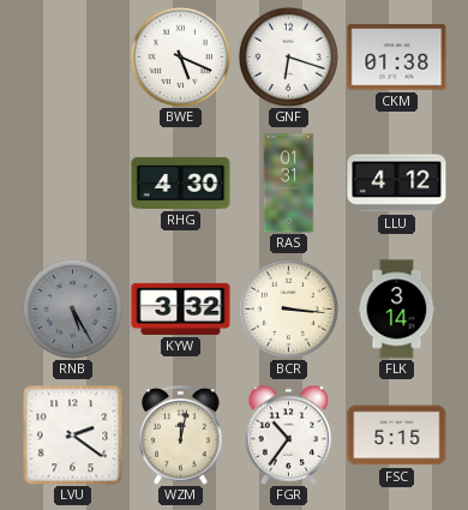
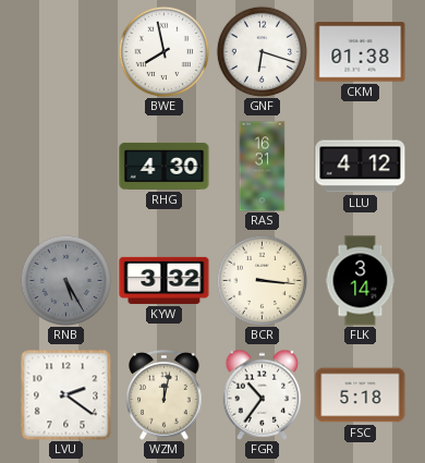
BWE: 5:19 -> 7:58
RAS: 01:31 -> 16:31
FSC: 5:15 -> 5:18
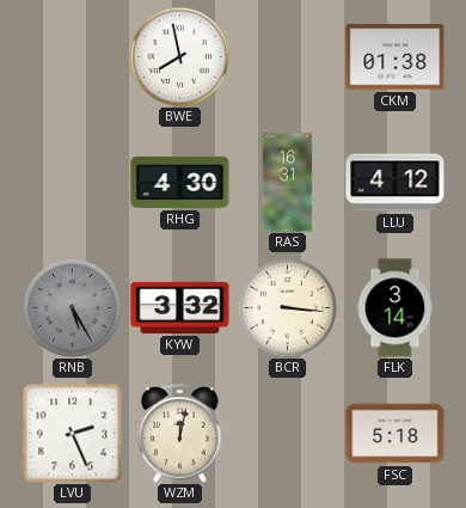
GNF: 6:18 -> none
LVU: 2:21 -> 2:26
FGR: 10:36 -> none
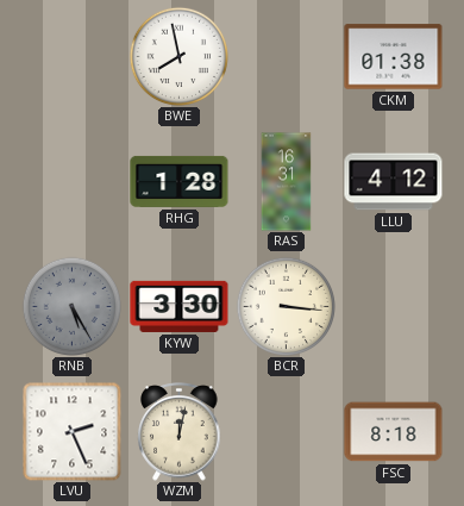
RHG: 4:30 -> 1:28
KYW: 3:32 -> 3:30
FLK: 3:14 -> none
FSC: 5:18 -> 8:18
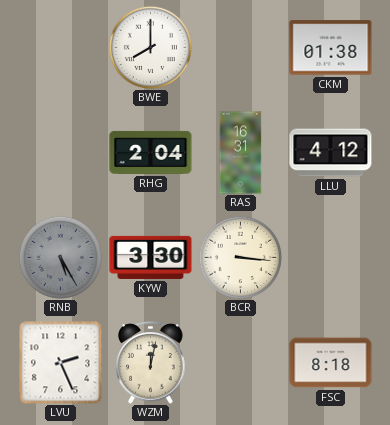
BWE: 7:58 -> 8:00
RHG: 1:28 -> 2:04
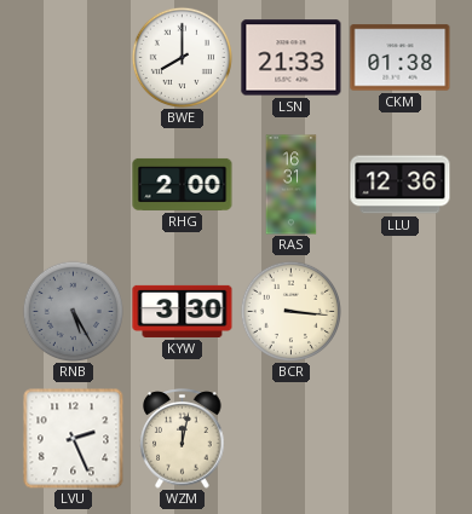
LSN: none -> 21:33
RHG: 2:04 -> 2:00
LLU: 4:12 -> 12:36
FSC: 8:18 -> none
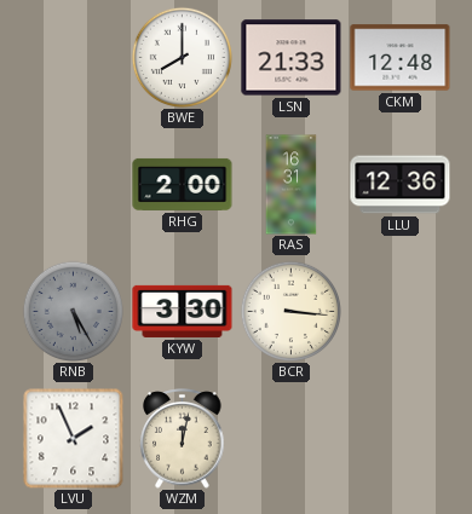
CKM: 01:38 -> 12:48
LVU: 2:26 -> 1:56
